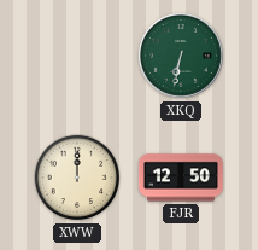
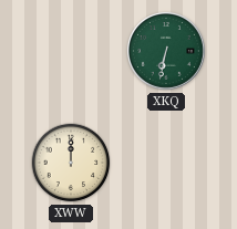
FJR: 12:50 -> none
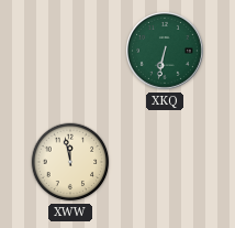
XWW: 12:00 -> 11:58
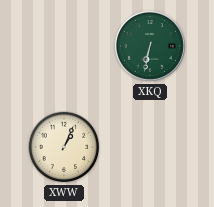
XWW: 11:58 -> 1:04
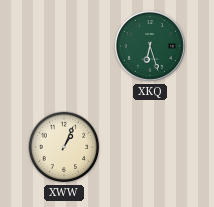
XKQ: 6:32 -> 6:27
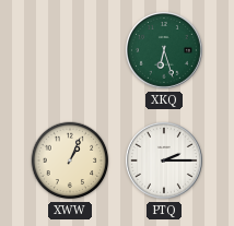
PTQ: none -> 2:15
